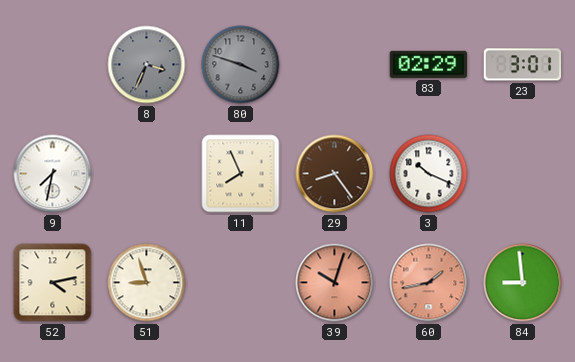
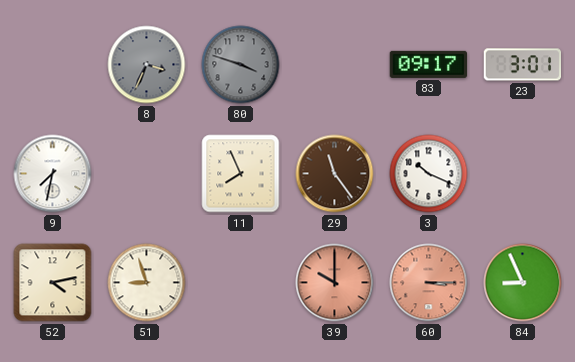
83: 02:29 -> 09:17
29: 8:24 -> 11:24
39: 10:03 -> 10:00
60: 1:43 -> 3:15
84: 8:59 -> 8:56
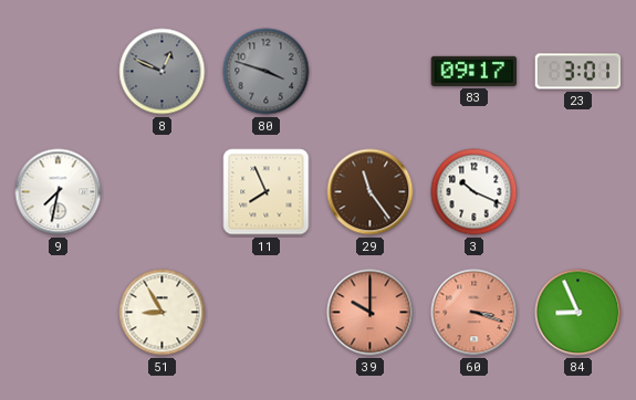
8: 3:34 -> 12:49
52: 4:13 -> none
51: 8:57 -> 8:55
60: 3:15 -> 3:18
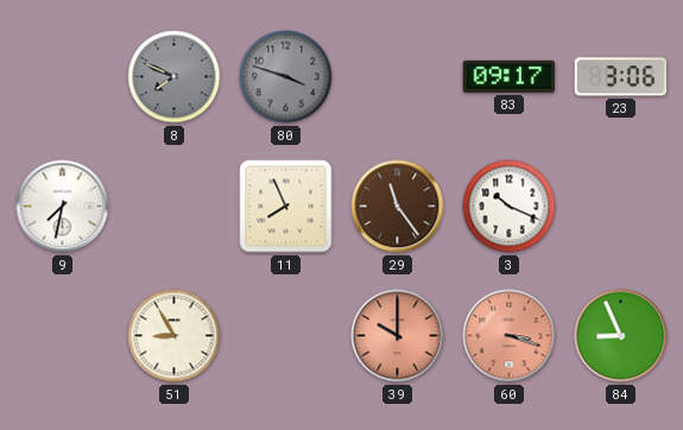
8: 12:49 -> 7:49
23: 3:01 -> 3:06
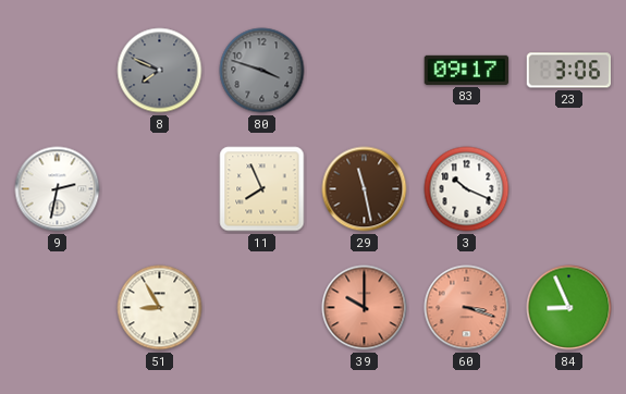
9: 7:32 -> 2:32
29: 11:24 -> 11:28
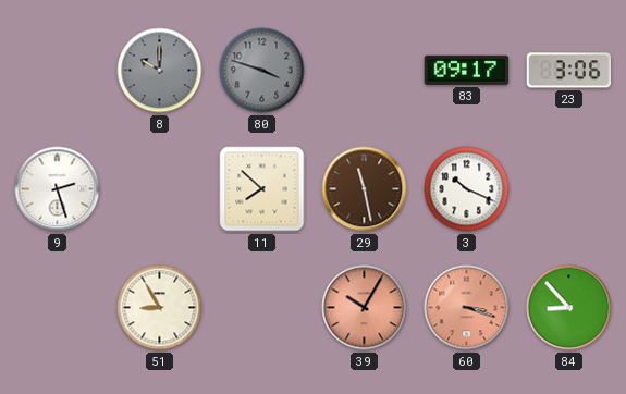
8: 7:49 -> 10:00
9: 2:32 -> 2:27
11: 7:56 -> 7:52
39: 10:00 -> 10:05
84: 8:56 -> 8:53
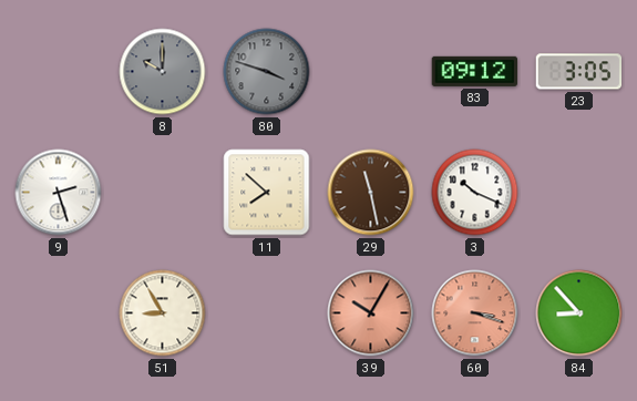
83: 09:17 -> 09:12
23: 3:06 -> 3:05
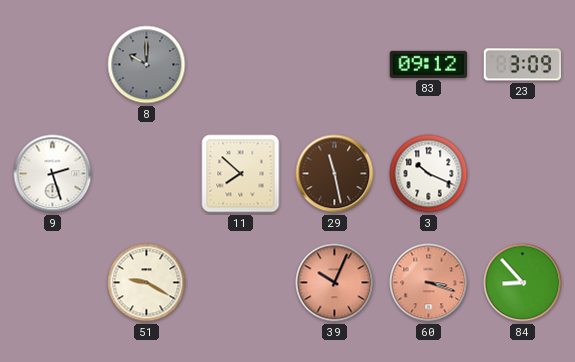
80: 3:48 -> none
23: 3:05 -> 3:09
51: 8:55 -> 9:20
39: 10:05 -> 10:04
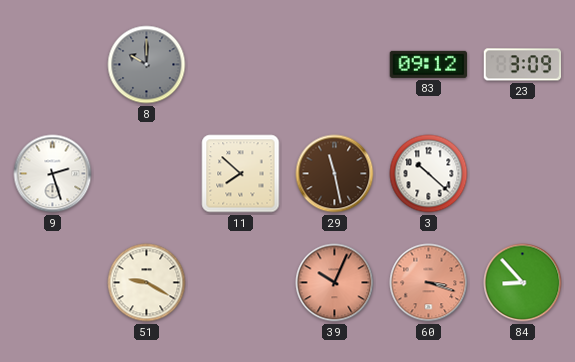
3: 10:19 -> 10:22
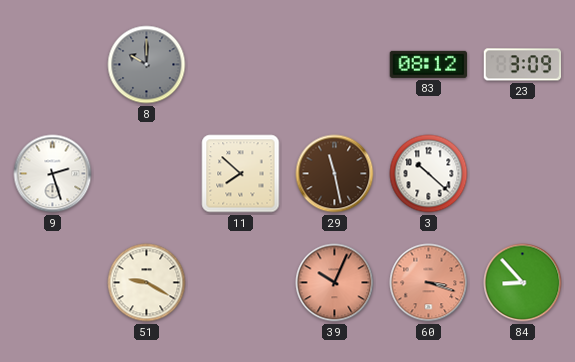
83: 09:12 -> 08:12
